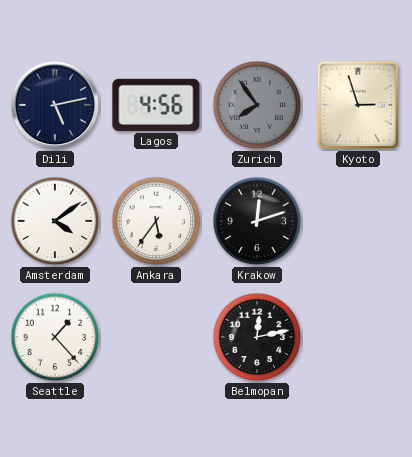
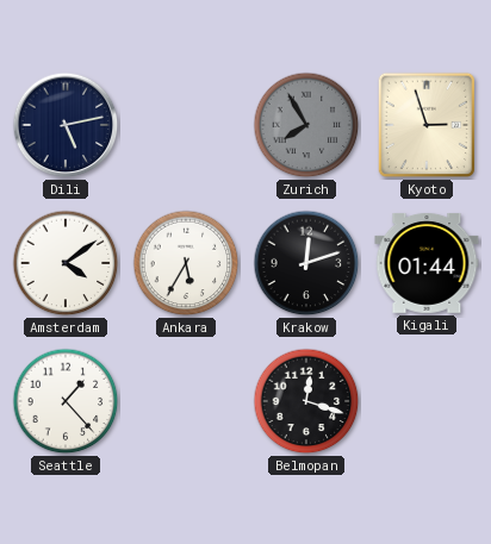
Lagos: 4:56 -> none
Zurich: 7:54 -> 7:55
Ankara: 5:36 -> 5:35
Kigali: none -> 01:44
Belmopan: 12:13 -> 12:18
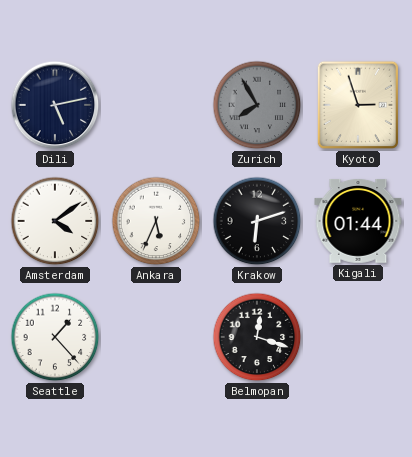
Ankara: 5:35 -> 5:34
Krakow: 12:12 -> 6:12
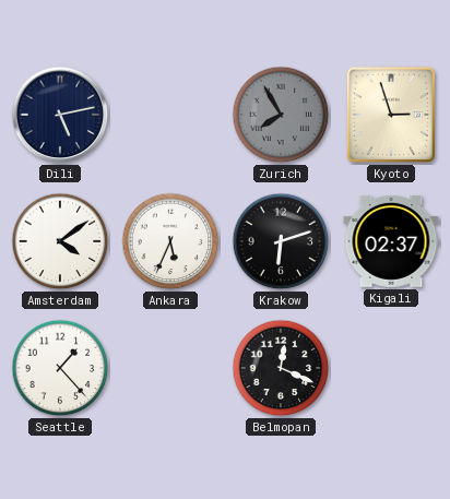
Kigali: 01:44 -> 02:37
Belmopan: 12:18 -> 12:19
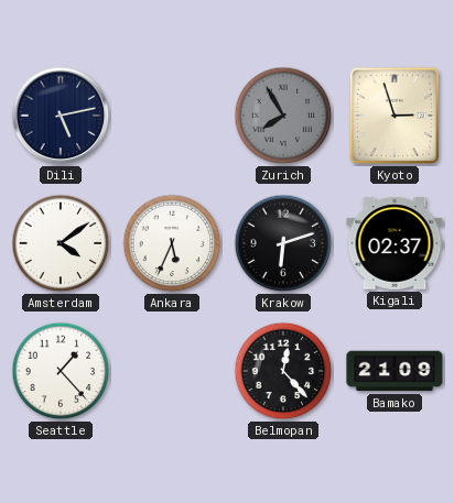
Belmopan: 12:19 -> 12:23
Bamako: none -> 21:09
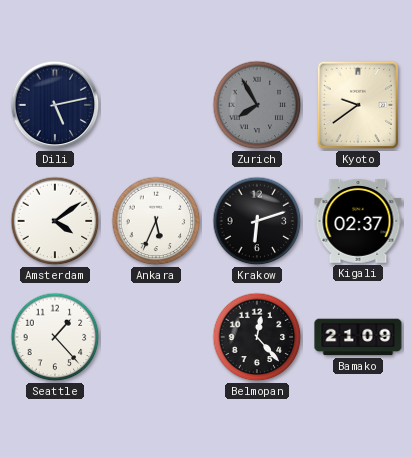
Kyoto: 2:57 -> 9:39
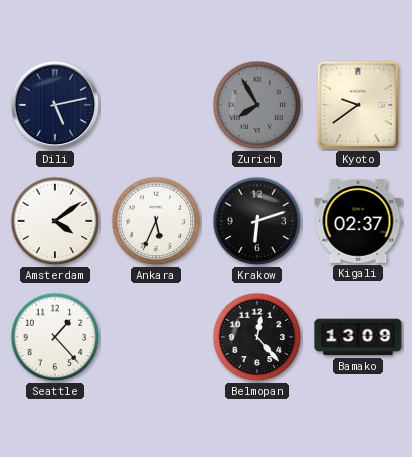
Bamako: 21:09 -> 13:09
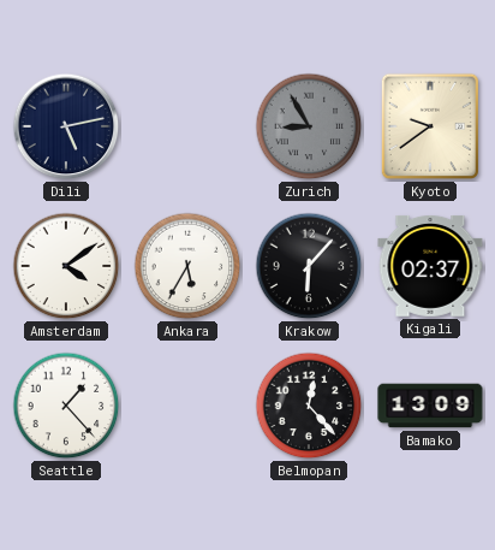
Zurich: 7:55 -> 8:55
Ankara: 5:34 -> 5:35
Krakow: 6:12 -> 6:07
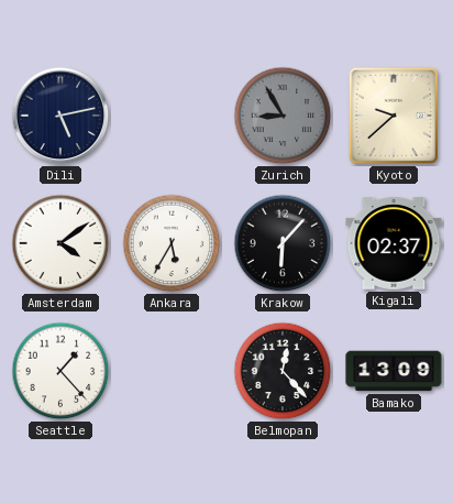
Kyoto: 9:39 -> 9:38
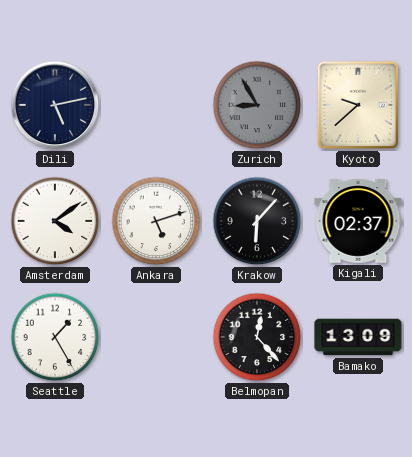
Ankara: 5:35 -> 5:12
Seattle: 1:23 -> 1:25
